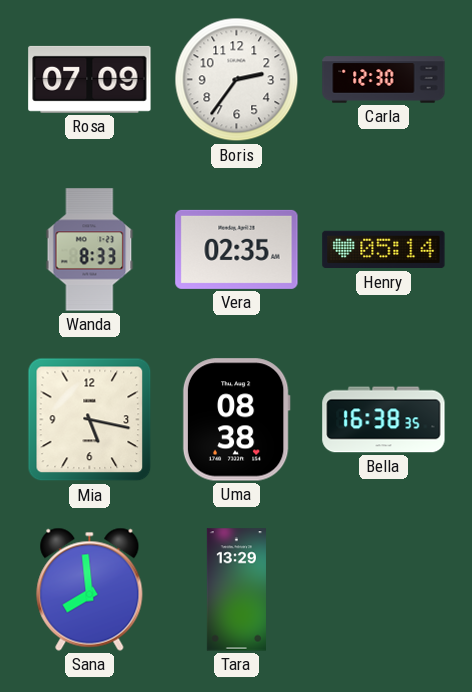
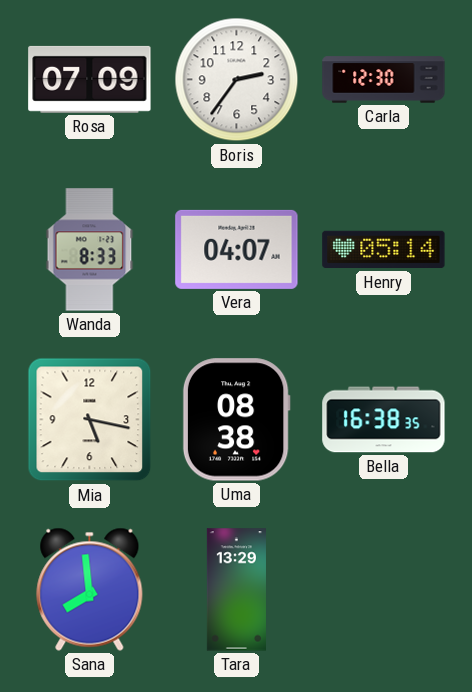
Vera: 02:35 -> 04:07
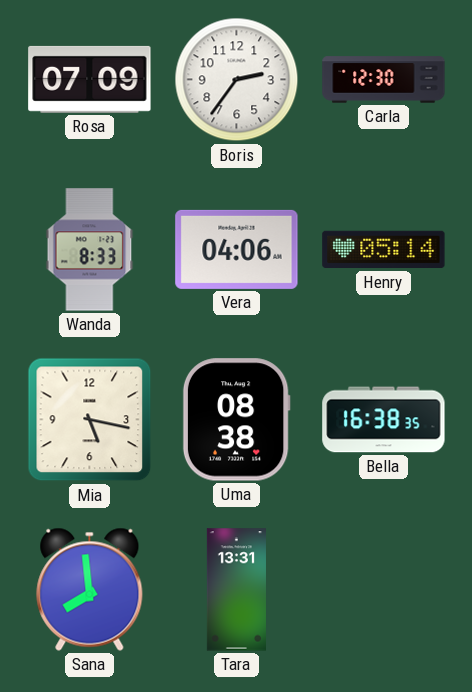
Vera: 04:07 -> 04:06
Tara: 13:29 -> 13:31
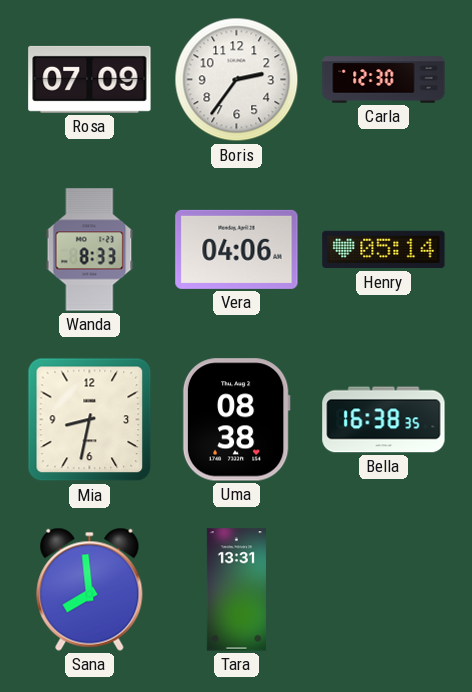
Mia: 5:17 -> 8:32
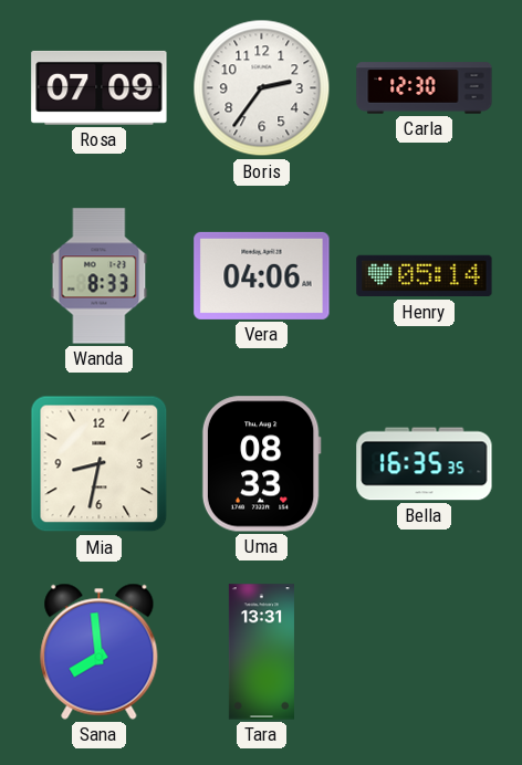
Uma: 08:38 -> 08:33
Bella: 16:38 -> 16:35
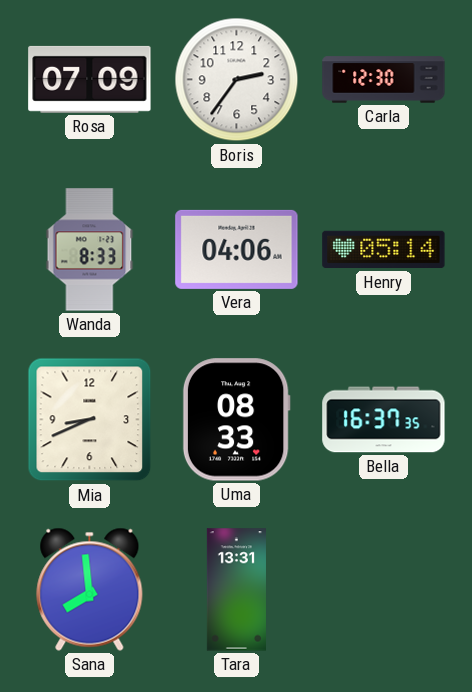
Mia: 8:32 -> 8:41
Bella: 16:35 -> 16:37
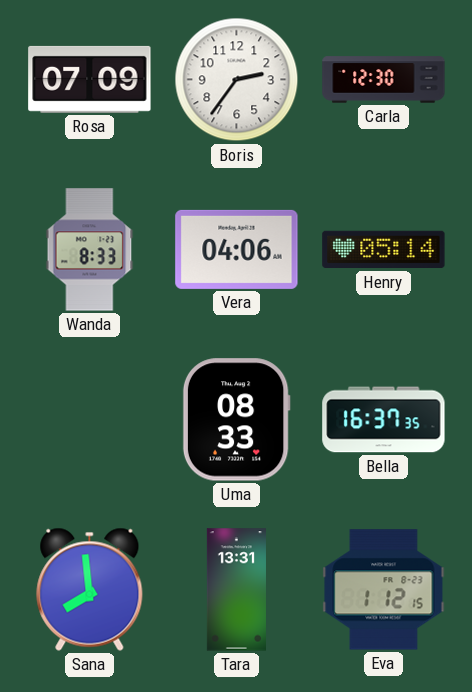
Mia: 8:41 -> none
Eva: none -> 1:12
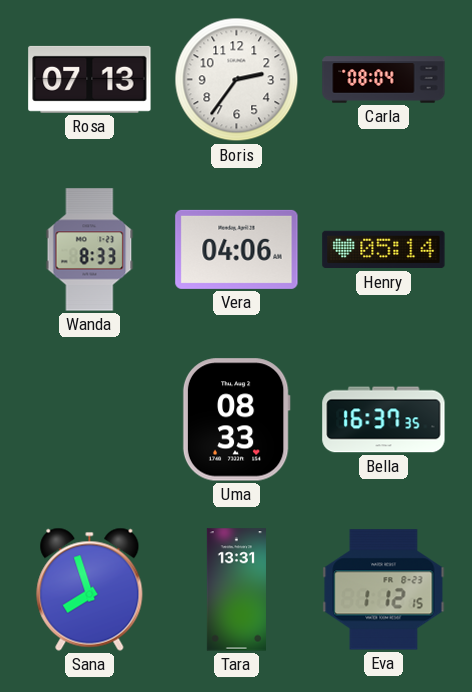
Rosa: 07:09 -> 07:13
Carla: 12:30 -> 08:04
Sana: 7:59 -> 7:57
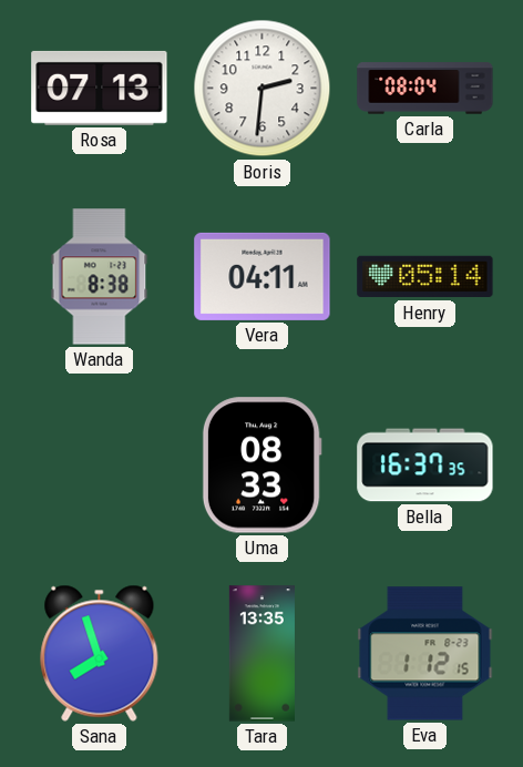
Boris: 2:36 -> 2:31
Wanda: 8:33 -> 8:38
Vera: 04:06 -> 04:11
Tara: 13:31 -> 13:35
